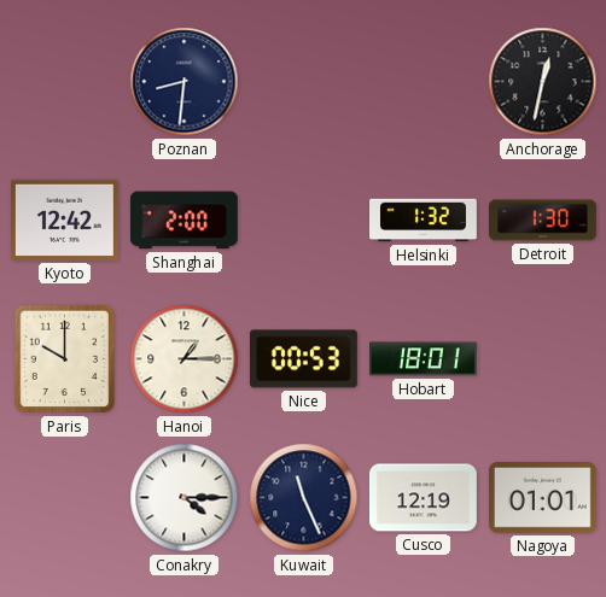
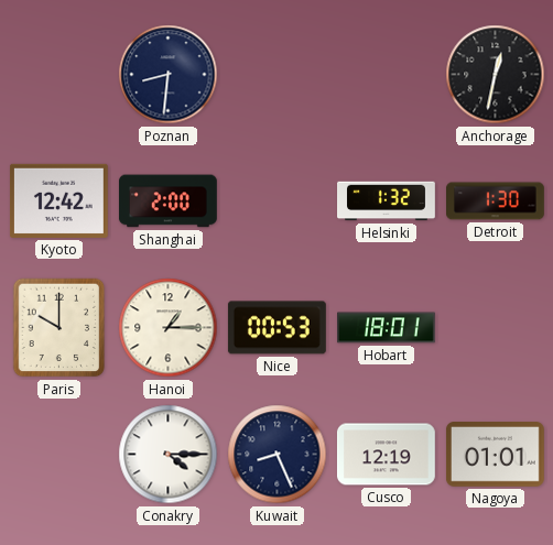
Kuwait: 11:26 -> 8:26
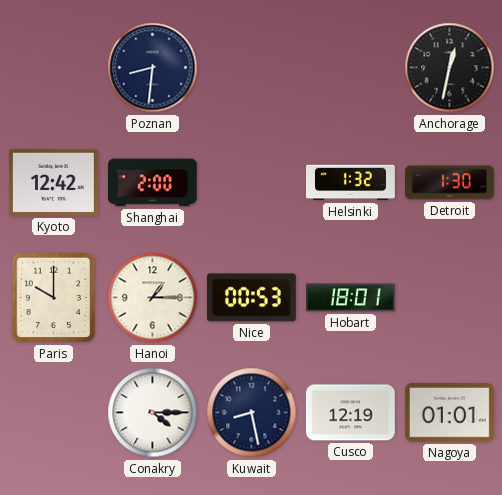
Kuwait: 8:26 -> 8:28
